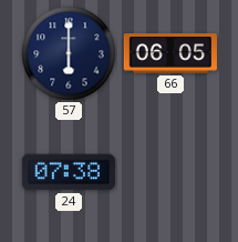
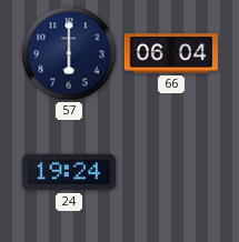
66: 06:05 -> 06:04
24: 07:38 -> 19:24
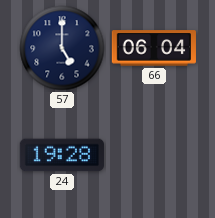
57: 6:00 -> 5:00
24: 19:24 -> 19:28
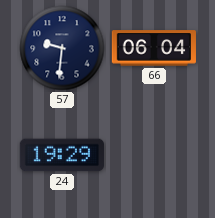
57: 5:00 -> 9:31
24: 19:28 -> 19:29
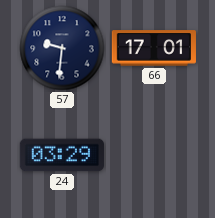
66: 06:04 -> 17:01
24: 19:29 -> 03:29
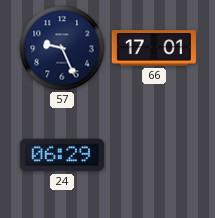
57: 9:31 -> 9:26
24: 03:29 -> 06:29
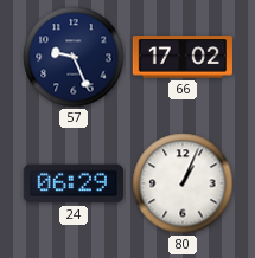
66: 17:01 -> 17:02
80: none -> 1:04
